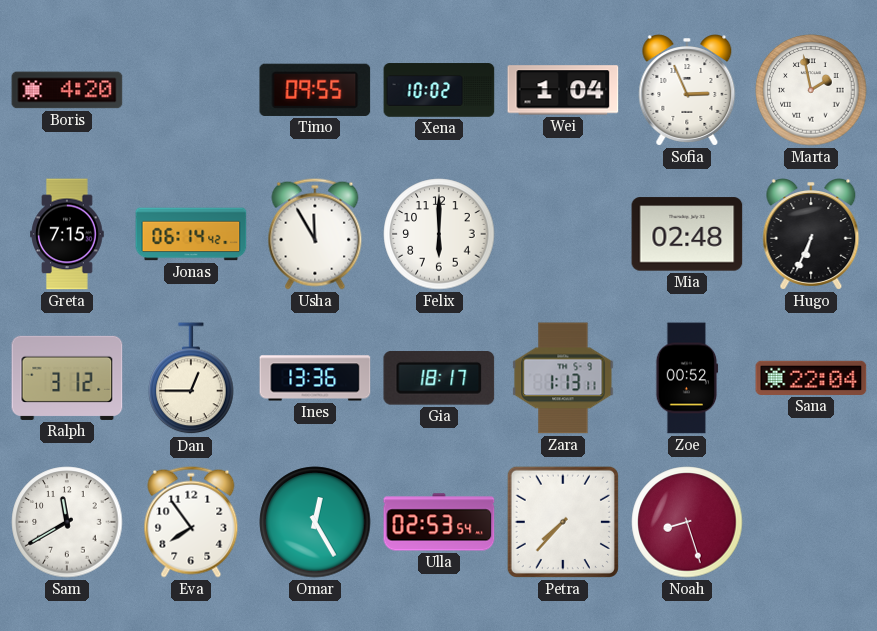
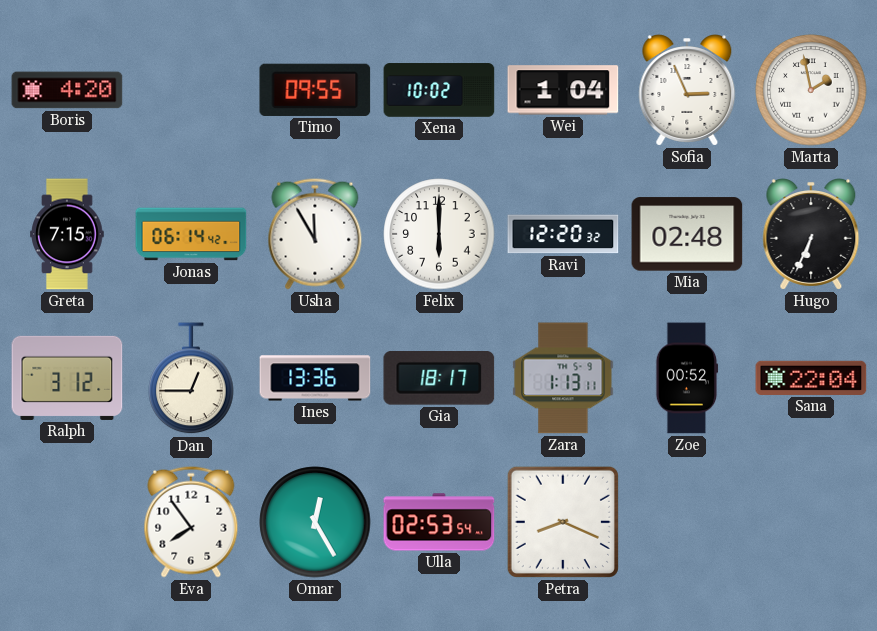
Ravi: none -> 12:20
Sam: 11:40 -> none
Petra: 7:37 -> 8:19
Noah: 8:27 -> none
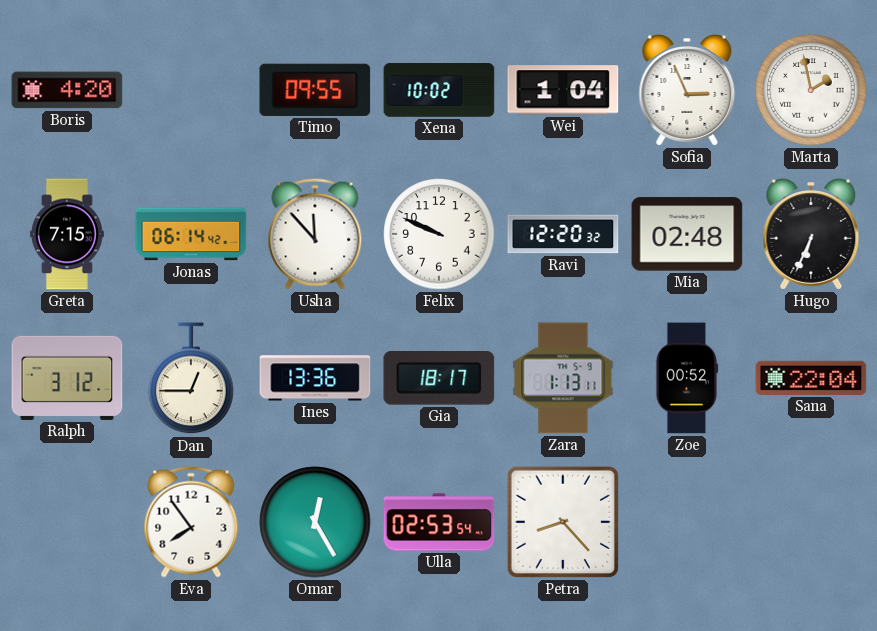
Usha: 11:55 -> 11:53
Felix: 6:00 -> 9:49
Petra: 8:19 -> 8:23
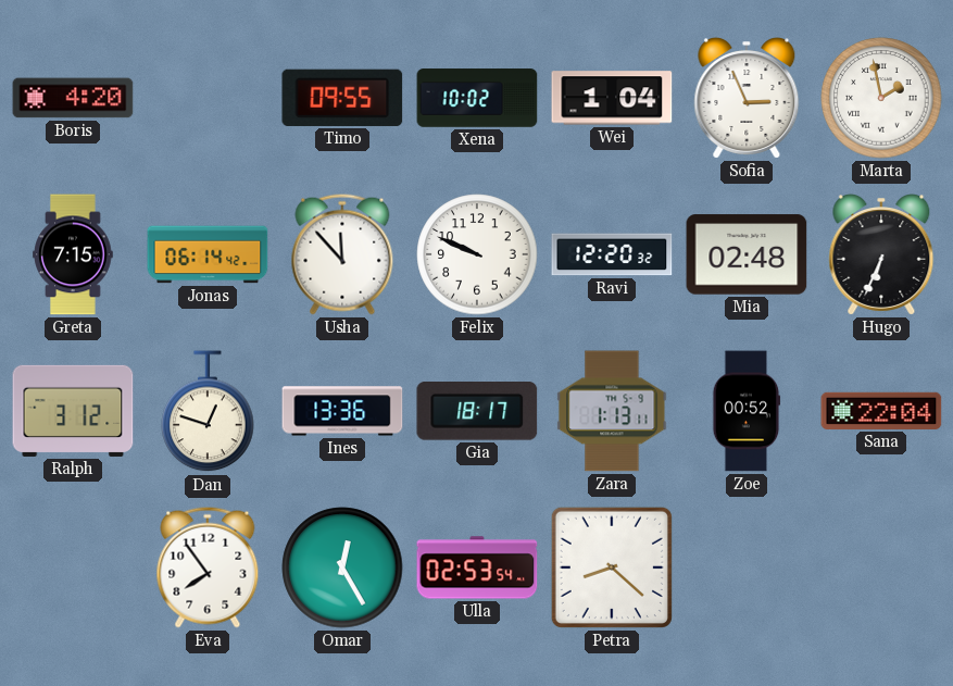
Dan: 12:45 -> 12:48
Petra: 8:23 -> 8:22
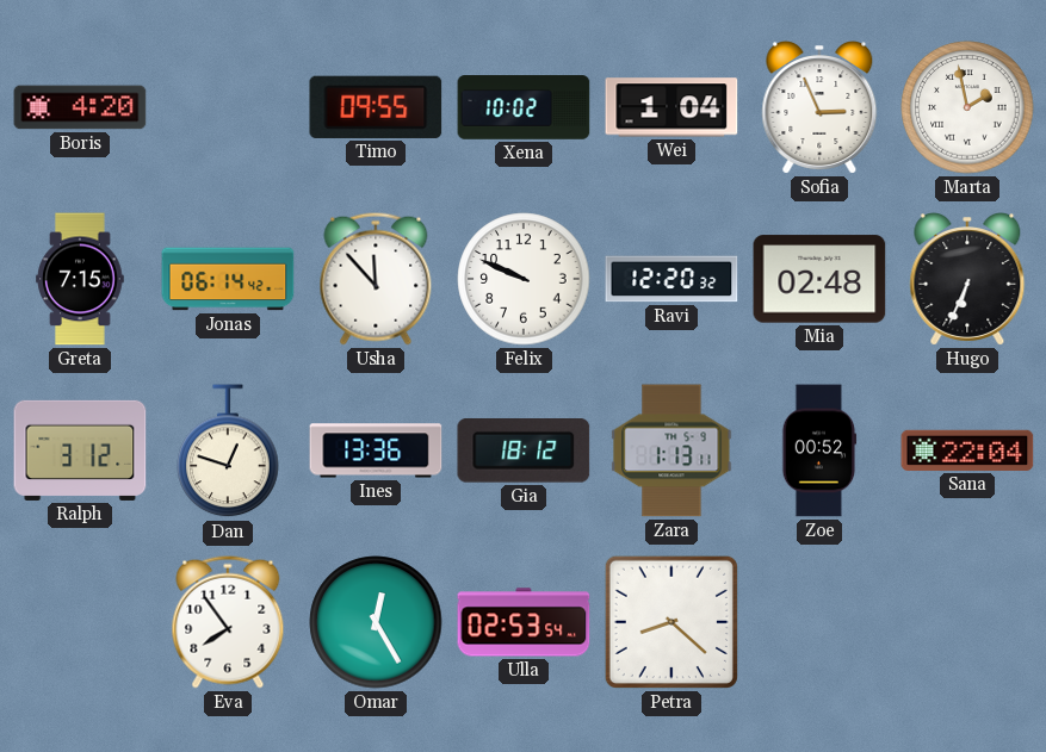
Gia: 18:17 -> 18:12
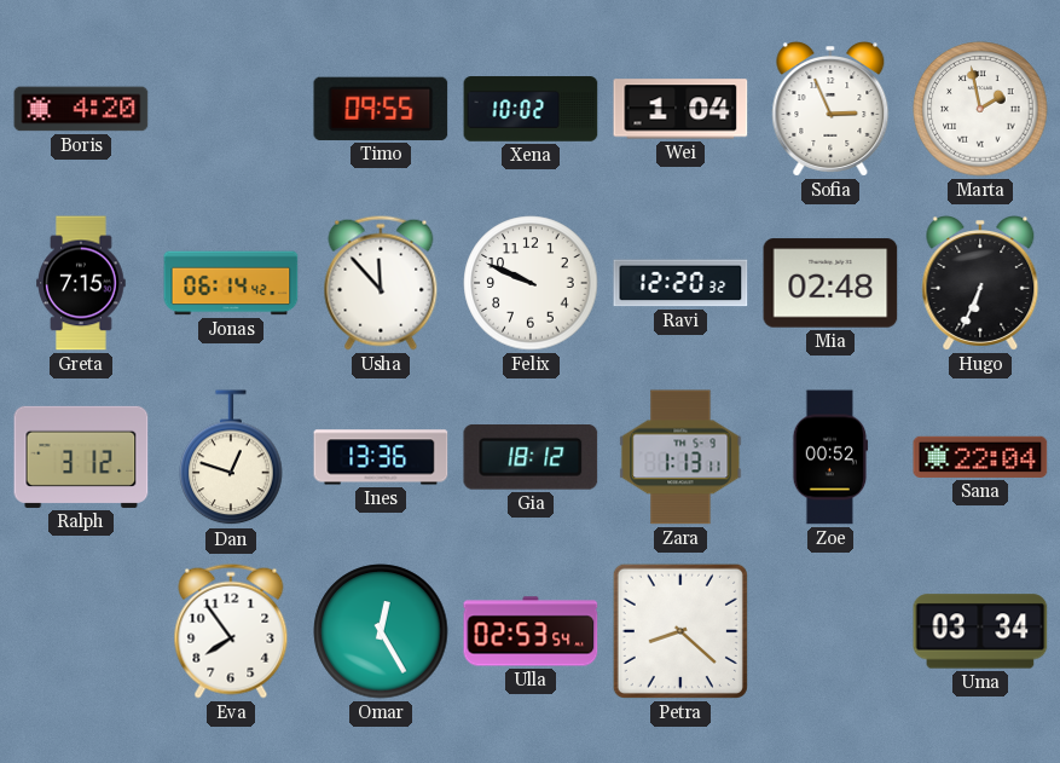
Uma: none -> 03:34
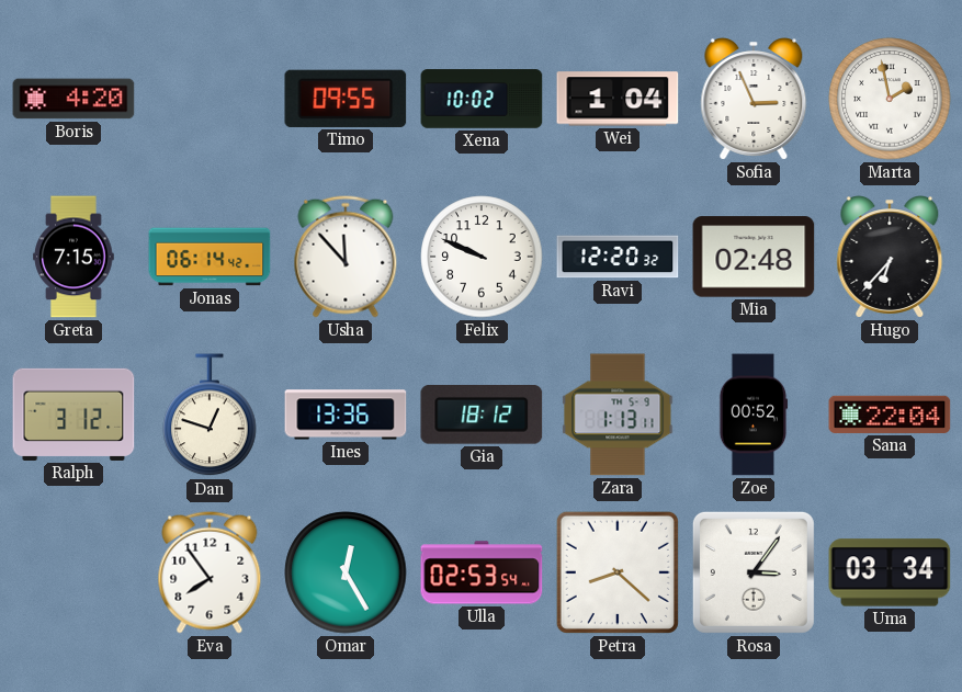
Hugo: 6:34 -> 6:37
Rosa: none -> 3:06
